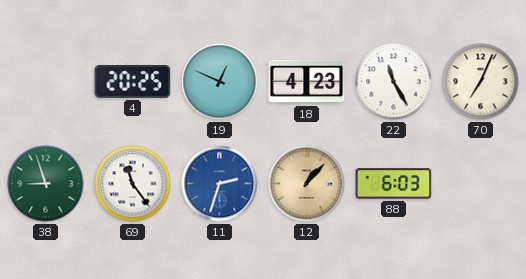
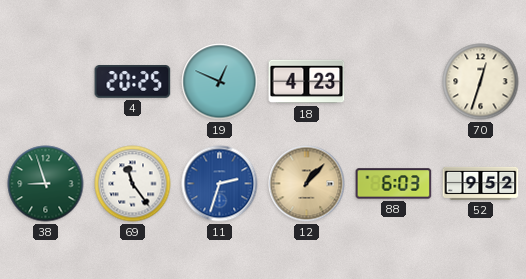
22: 11:25 -> none
70: 7:04 -> 12:33
52: none -> 9:52
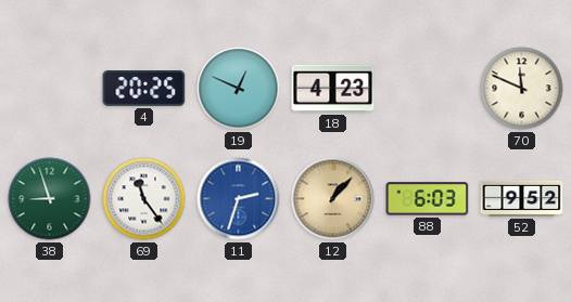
70: 12:33 -> 11:49
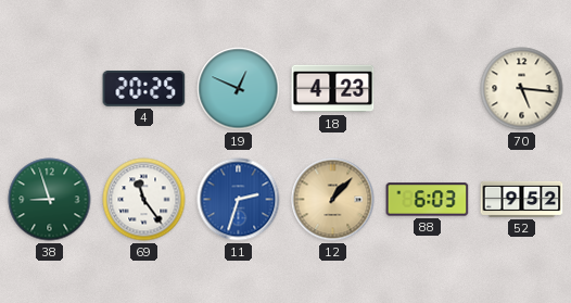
70: 11:49 -> 5:16
